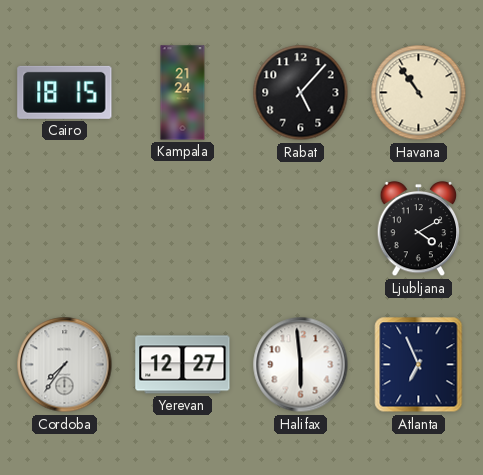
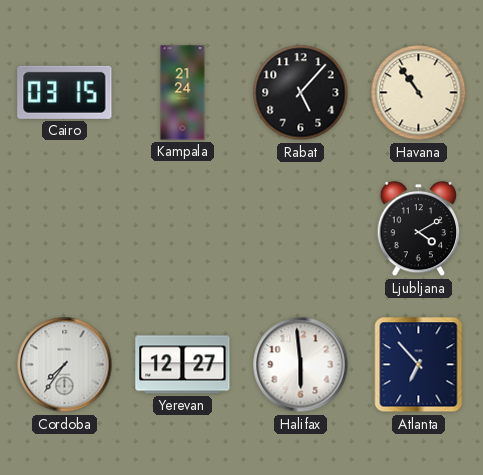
Cairo: 18:15 -> 03:15
Atlanta: 6:56 -> 6:53
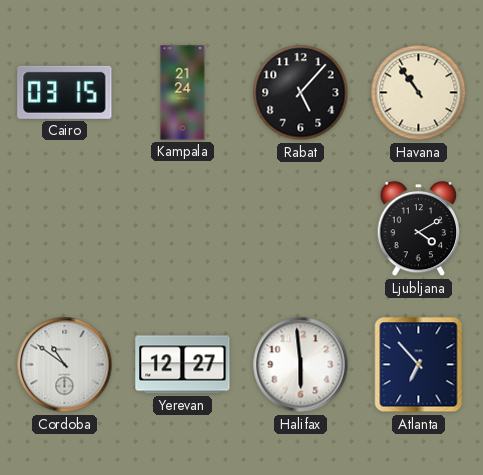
Cordoba: 7:36 -> 10:51
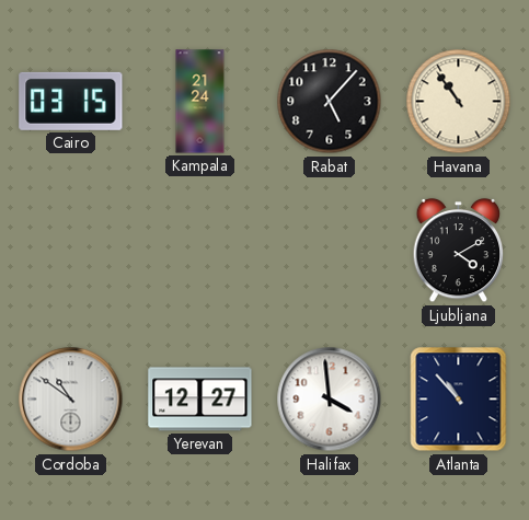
Halifax: 5:59 -> 3:59
Atlanta: 6:53 -> 10:53
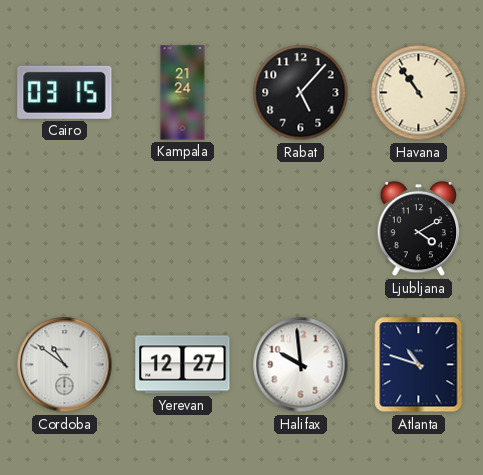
Halifax: 3:59 -> 9:59
Atlanta: 10:53 -> 10:48
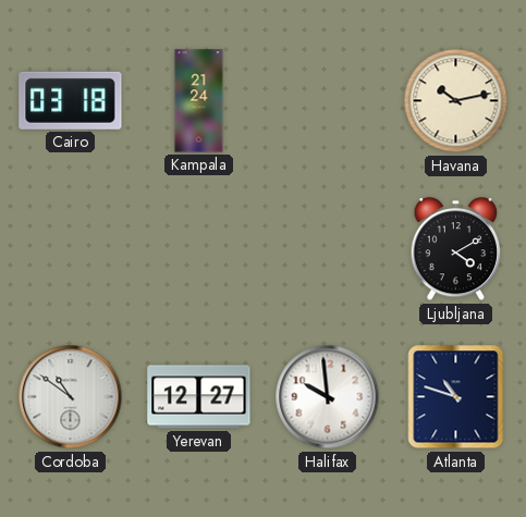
Cairo: 03:15 -> 03:18
Rabat: 5:07 -> none
Havana: 10:54 -> 10:13
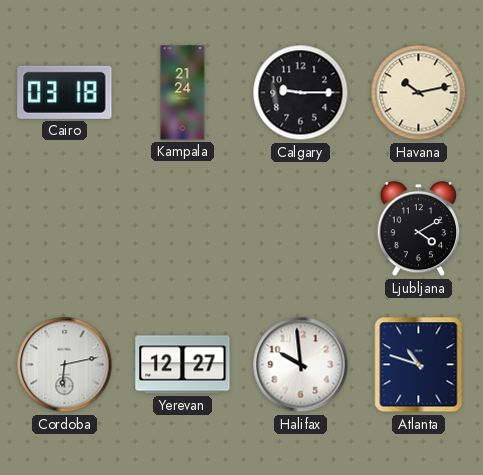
Calgary: none -> 9:15
Cordoba: 10:51 -> 6:13
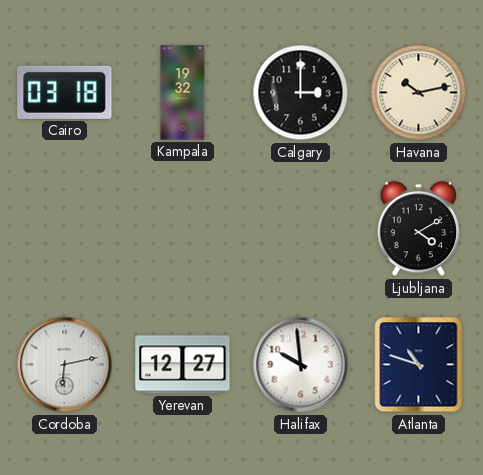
Kampala: 21:24 -> 19:32
Calgary: 9:15 -> 3:00
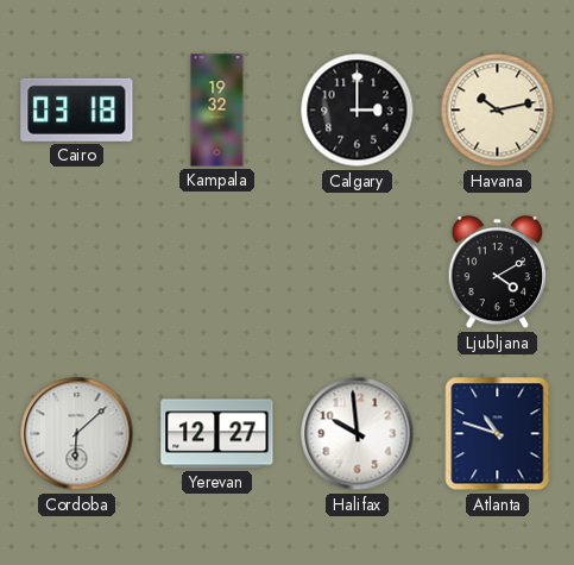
Cordoba: 6:13 -> 6:08
